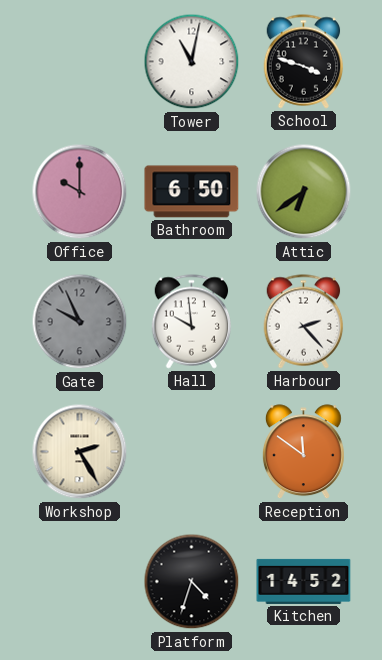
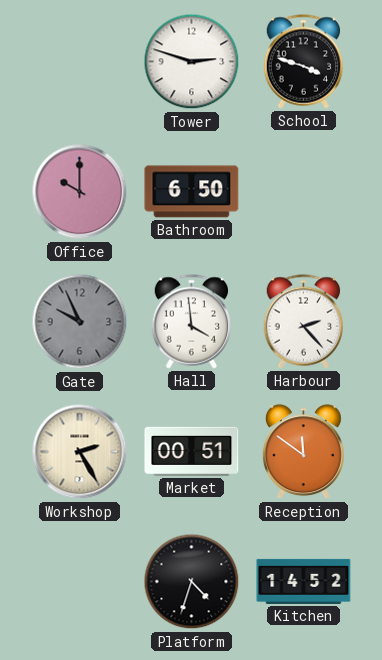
Tower: 11:02 -> 2:48
Attic: 6:39 -> none
Hall: 9:59 -> 3:59
Market: none -> 00:51
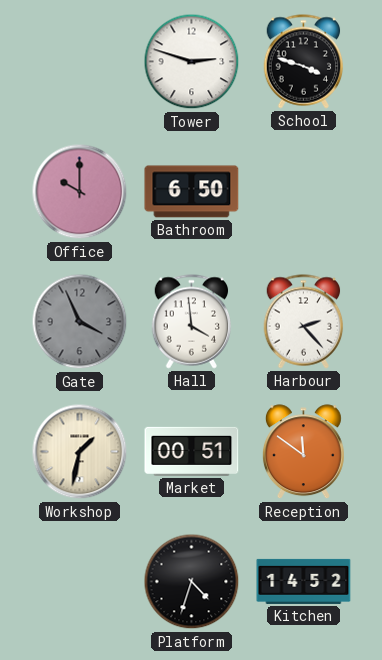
Gate: 9:56 -> 3:56
Workshop: 2:25 -> 1:32
